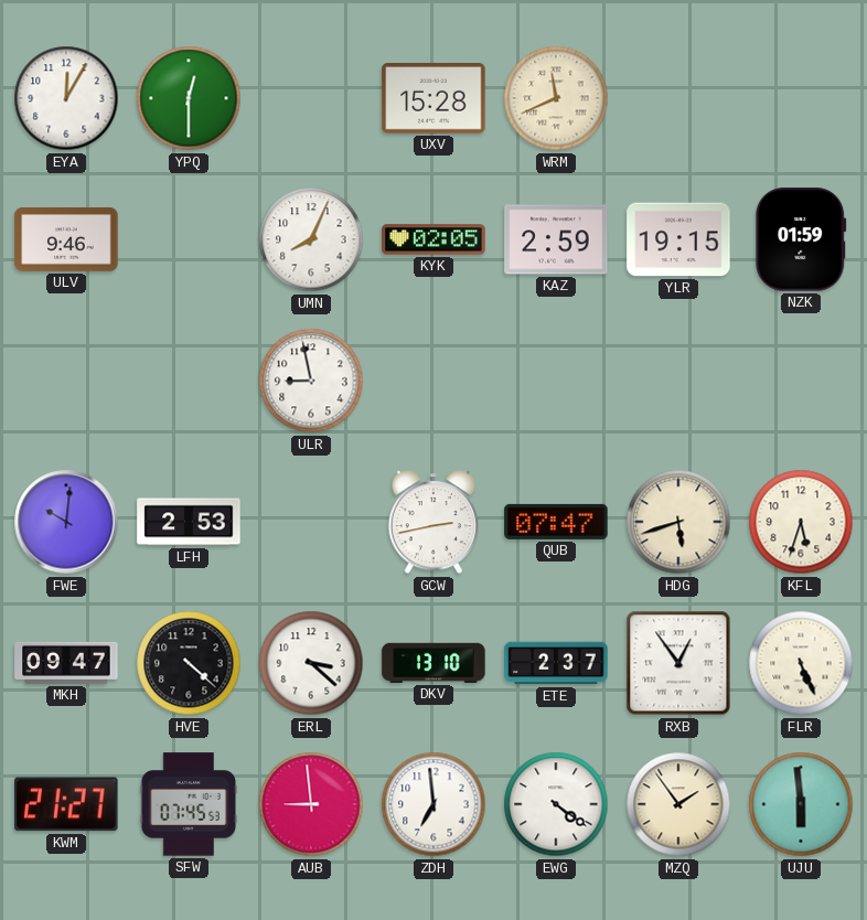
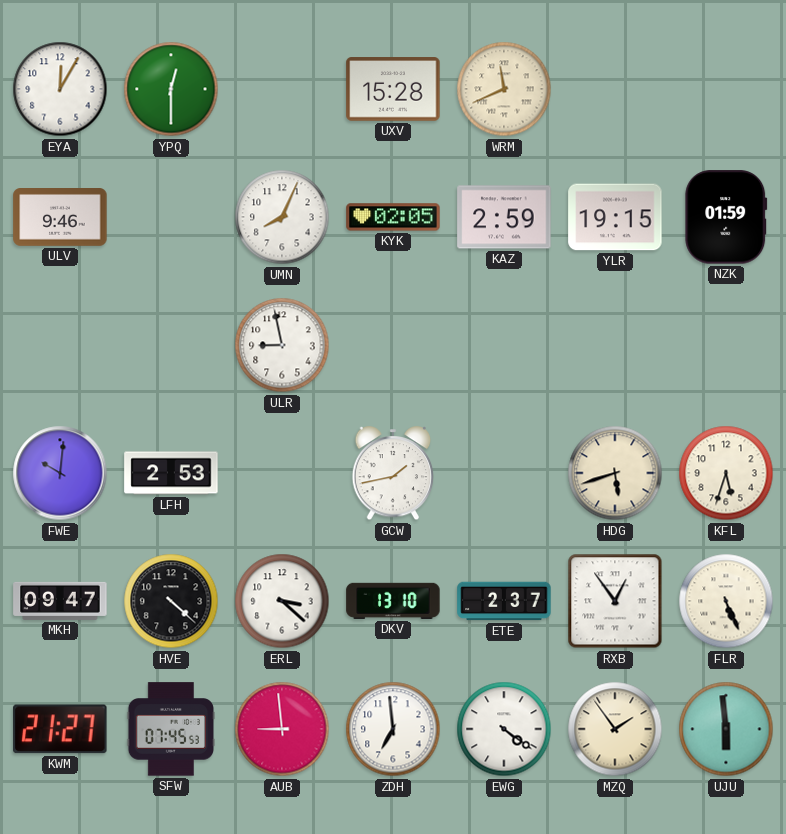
GCW: 2:43 -> 1:43
QUB: 07:47 -> none
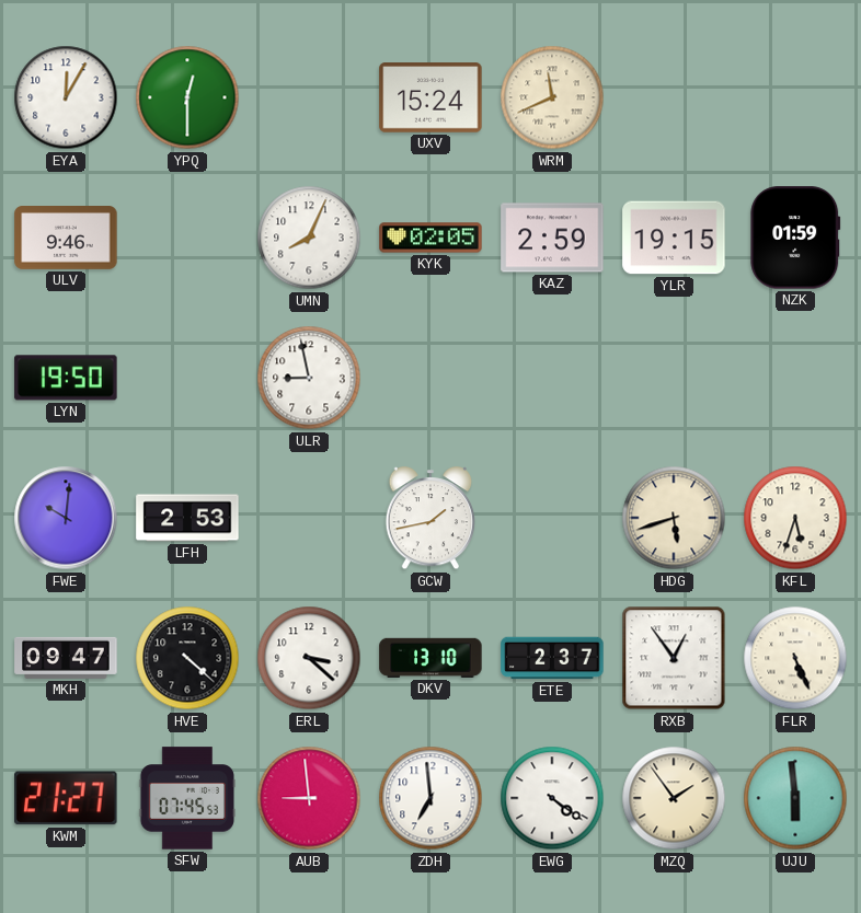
UXV: 15:28 -> 15:24
LYN: none -> 19:50
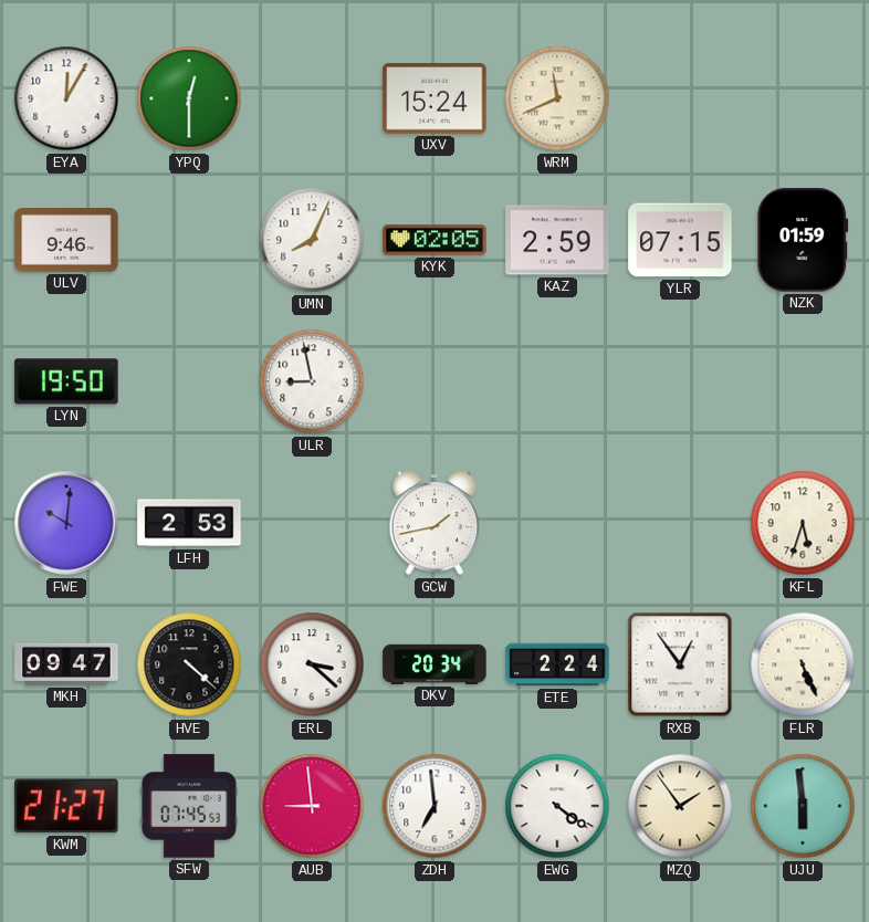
YLR: 19:15 -> 07:15
HDG: 5:42 -> none
DKV: 13:10 -> 20:34
ETE: 2:37 -> 2:24
